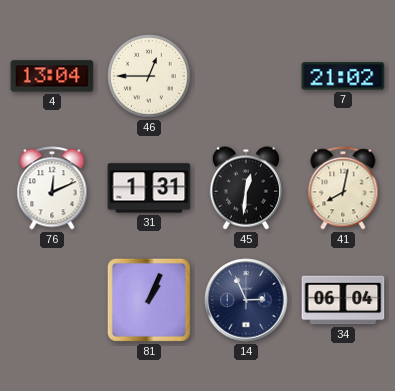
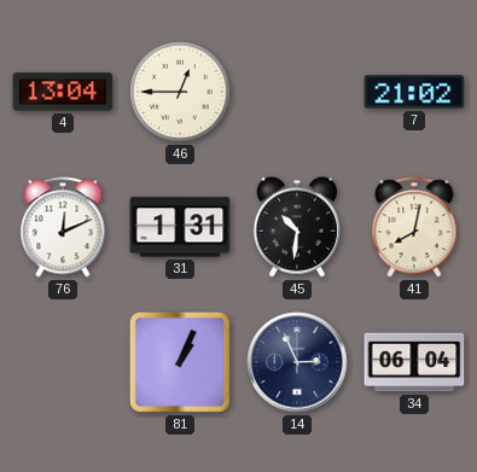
45: 12:31 -> 10:31
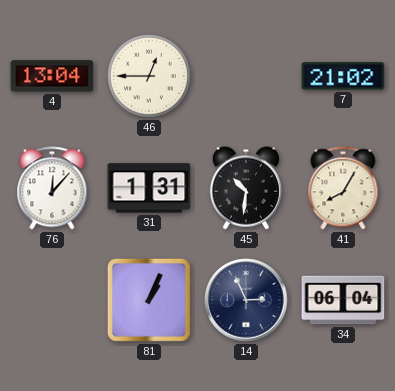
76: 12:11 -> 12:07
41: 8:02 -> 8:05
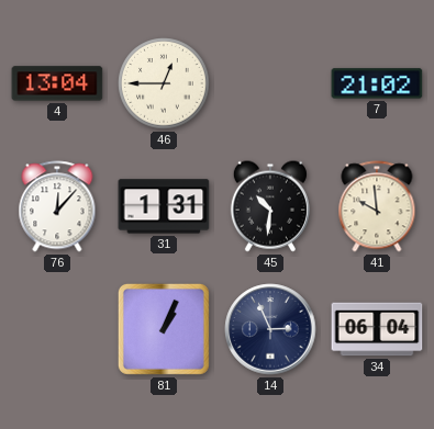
41: 8:05 -> 9:59
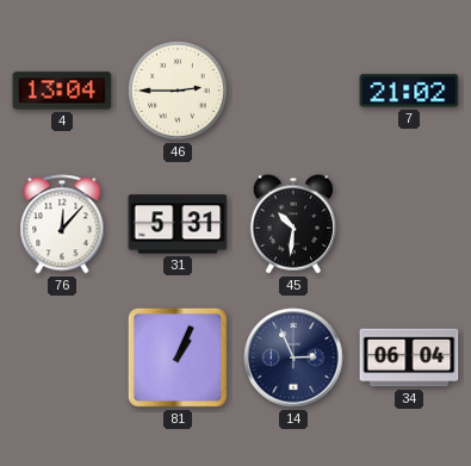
46: 12:45 -> 2:45
31: 1:31 -> 5:31
41: 9:59 -> none
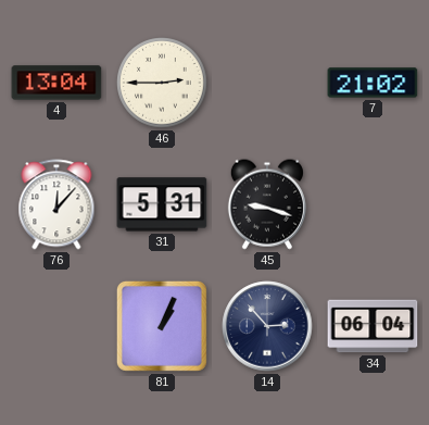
45: 10:31 -> 9:18
14: 2:56 -> 2:53
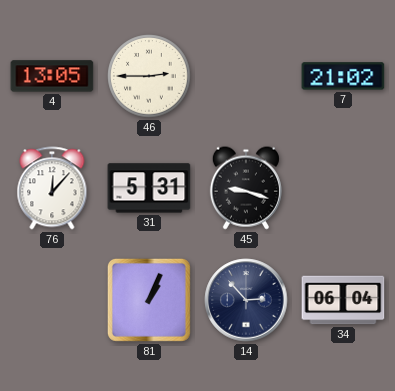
4: 13:04 -> 13:05
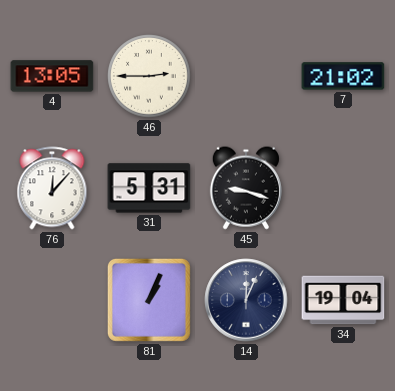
14: 2:53 -> 12:04
34: 06:04 -> 19:04
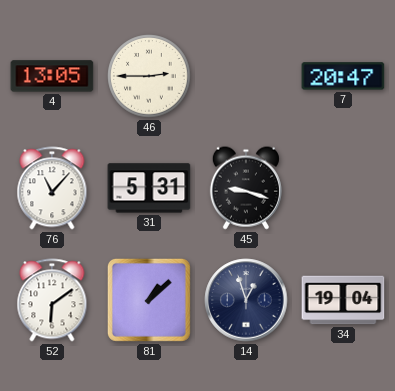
7: 21:02 -> 20:47
76: 12:07 -> 11:07
52: none -> 6:09
81: 1:04 -> 1:08
14: 12:04 -> 12:57
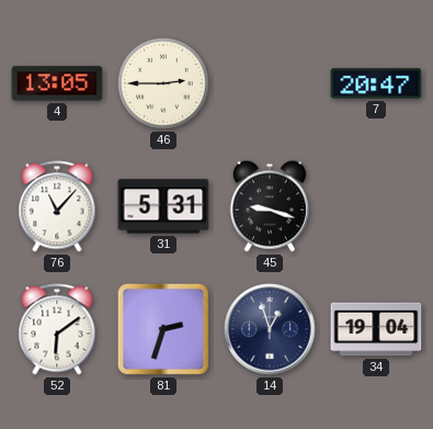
81: 1:08 -> 2:33
